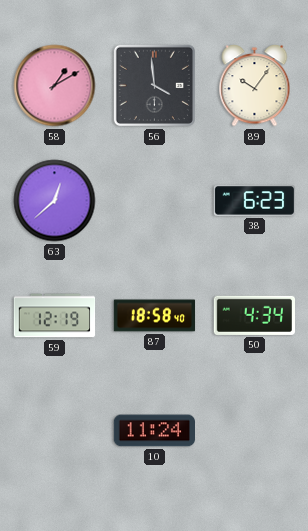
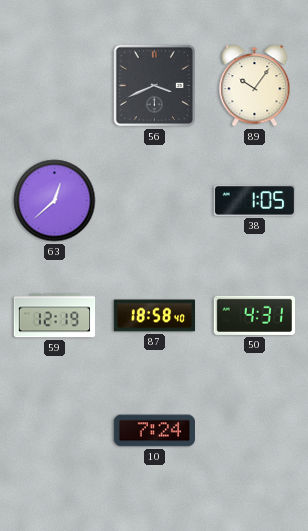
58: 1:10 -> none
56: 3:59 -> 3:41
38: 6:23 -> 1:05
50: 4:34 -> 4:31
10: 11:24 -> 7:24
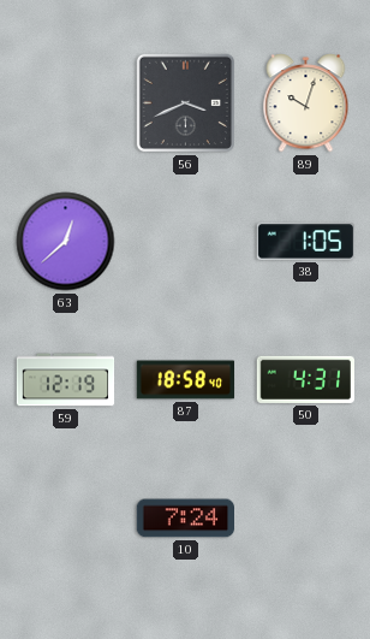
89: 10:06 -> 10:03
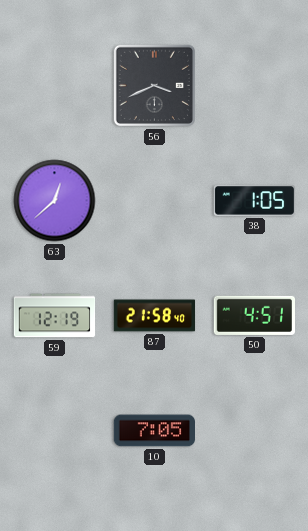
89: 10:03 -> none
87: 18:58 -> 21:58
50: 4:31 -> 4:51
10: 7:24 -> 7:05
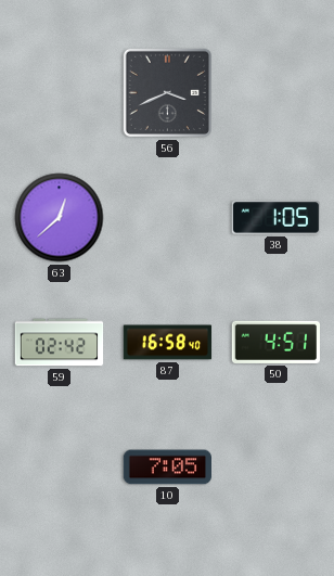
59: 12:19 -> 02:42
87: 21:58 -> 16:58
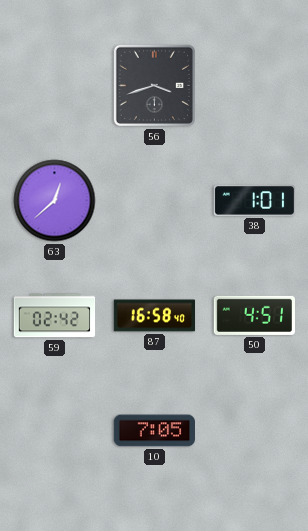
56: 3:41 -> 3:42
38: 1:05 -> 1:01
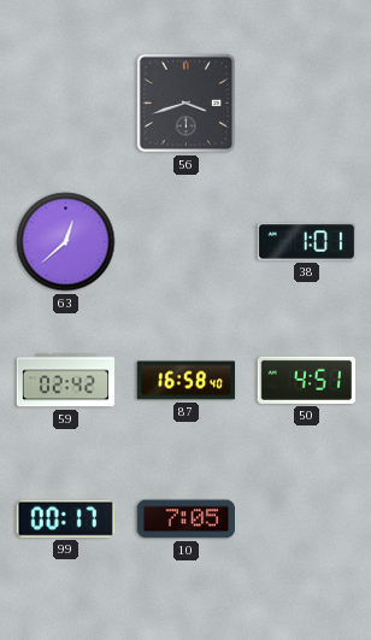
99: none -> 00:17
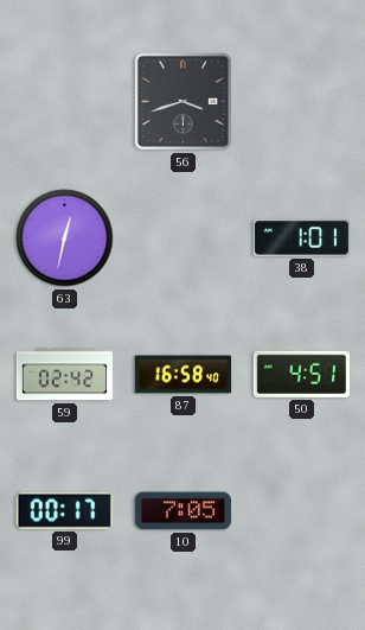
63: 12:38 -> 12:32
